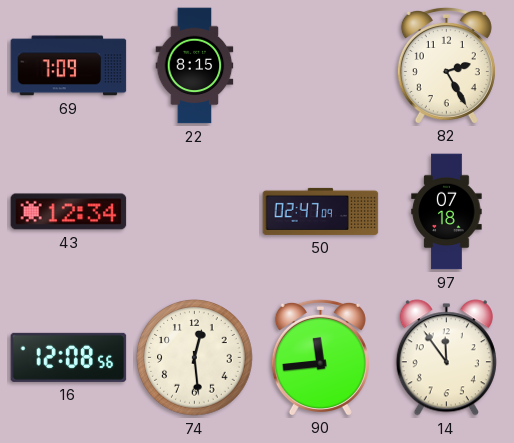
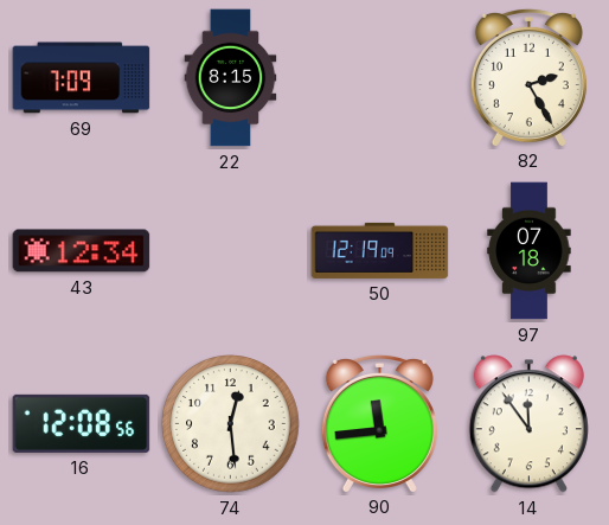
50: 02:47 -> 12:19
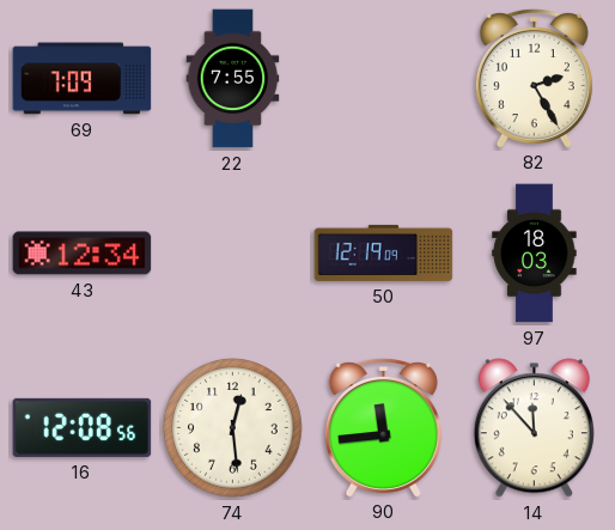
22: 8:15 -> 7:55
97: 07:18 -> 18:03
14: 11:54 -> 11:53
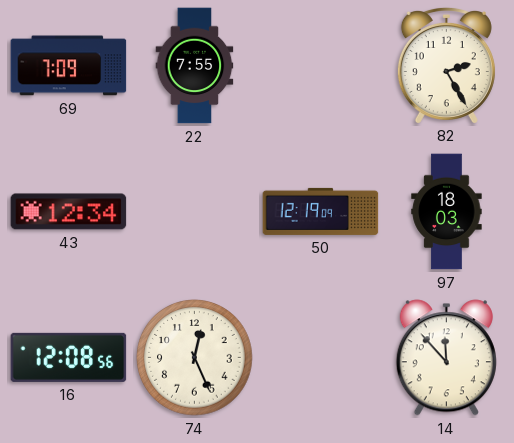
74: 12:29 -> 12:26
90: 11:44 -> none
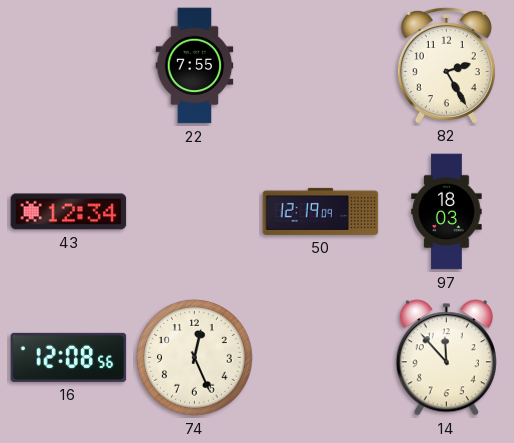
69: 7:09 -> none
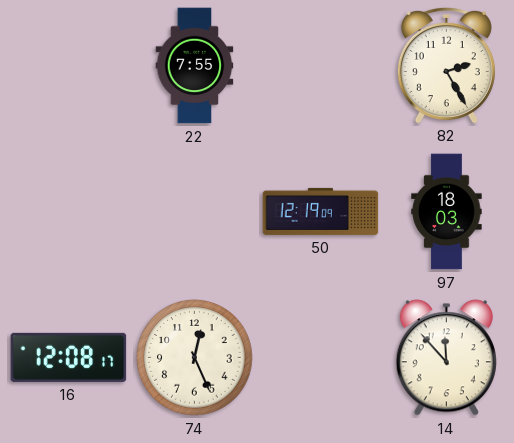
43: 12:34 -> none
16: 12:08:56 -> 12:08:17
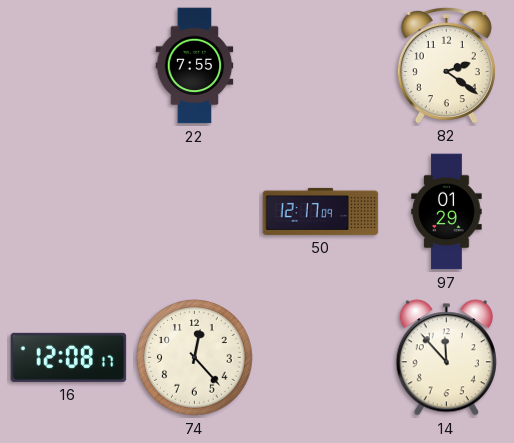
82: 2:25 -> 2:21
50: 12:19 -> 12:17
97: 18:03 -> 01:29
74: 12:26 -> 12:23
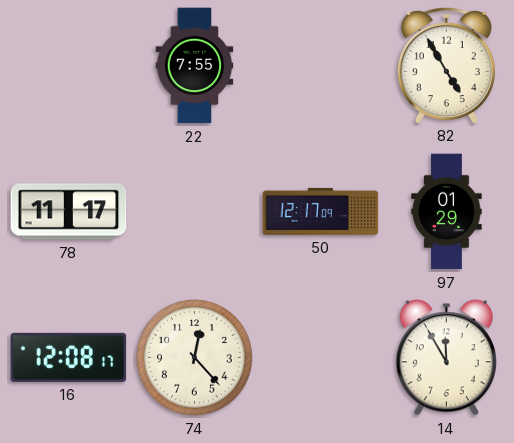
82: 2:21 -> 4:55
78: none -> 11:17
14: 11:53 -> 11:55
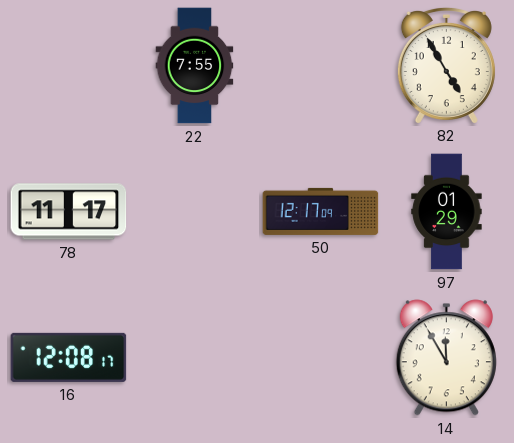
74: 12:23 -> none
